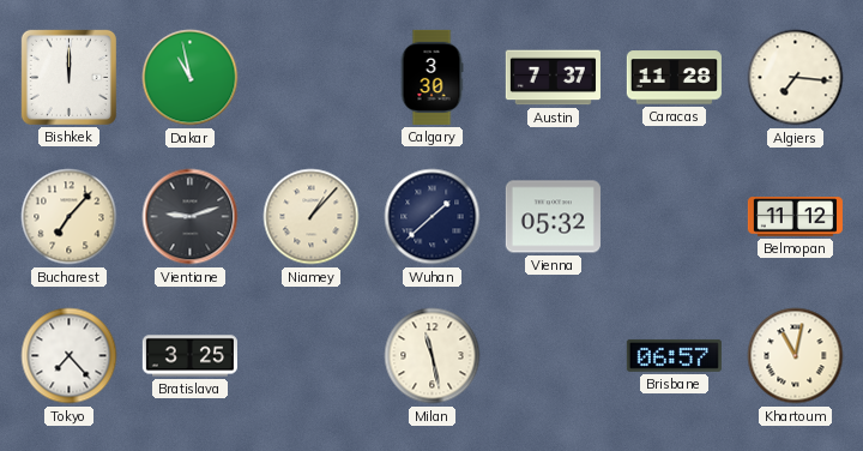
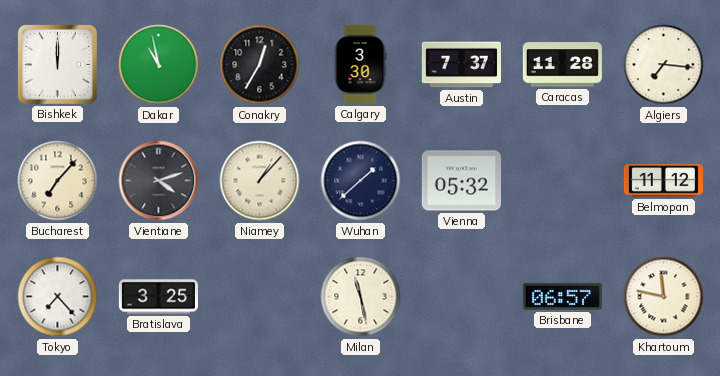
Conakry: none -> 12:35
Vientiane: 9:12 -> 4:12
Khartoum: 11:02 -> 11:47
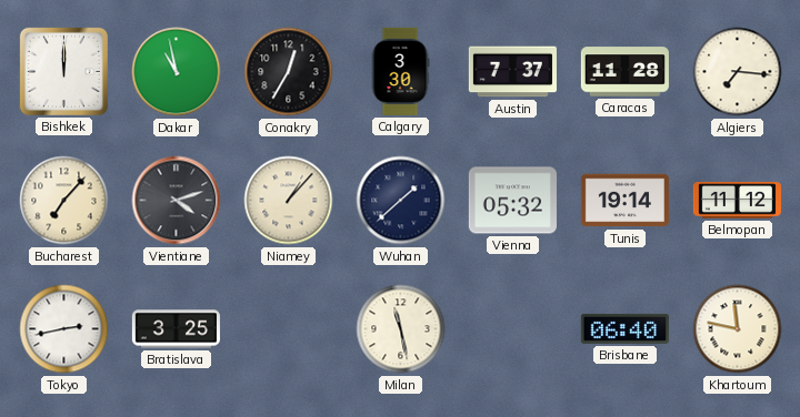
Tunis: none -> 19:14
Tokyo: 7:23 -> 2:43
Brisbane: 06:57 -> 06:40
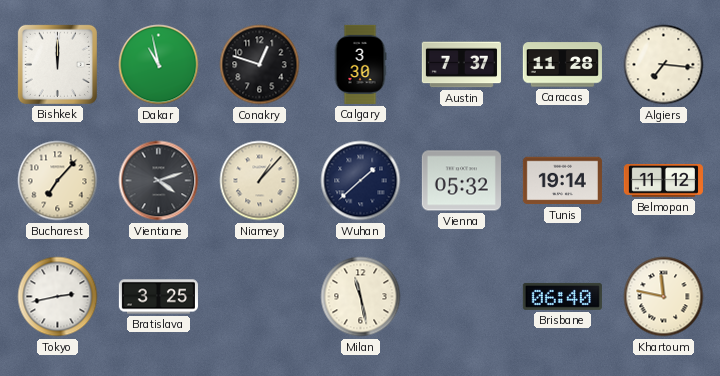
Conakry: 12:35 -> 12:48
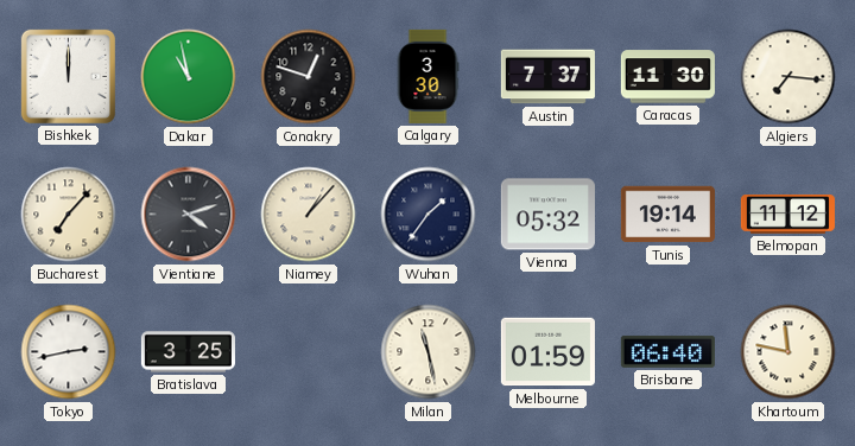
Caracas: 11:28 -> 11:30
Wuhan: 1:38 -> 1:36
Melbourne: none -> 01:59
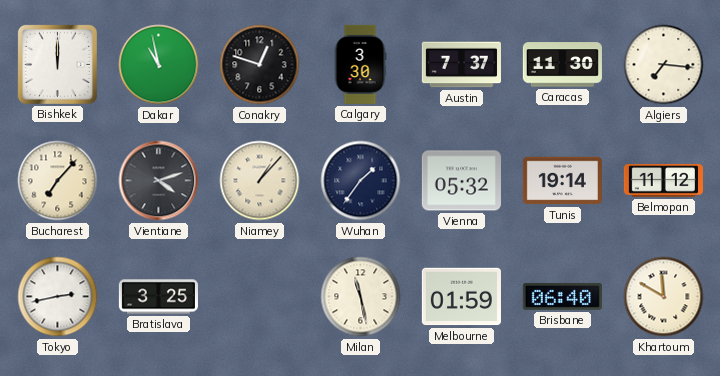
Khartoum: 11:47 -> 11:50
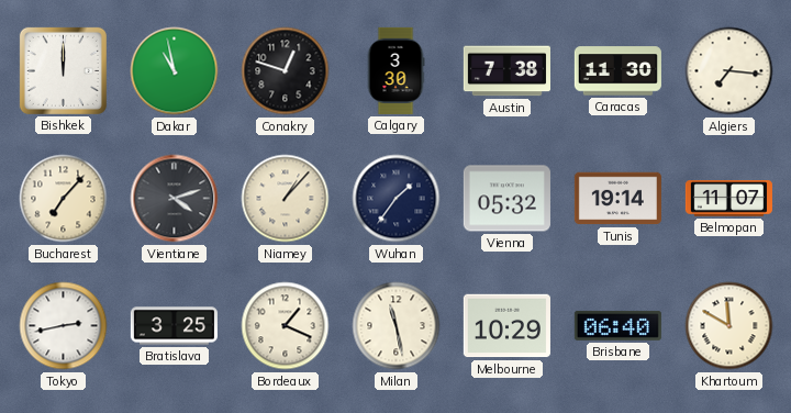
Austin: 7:37 -> 7:38
Belmopan: 11:12 -> 11:07
Bordeaux: none -> 1:19
Melbourne: 01:59 -> 10:29
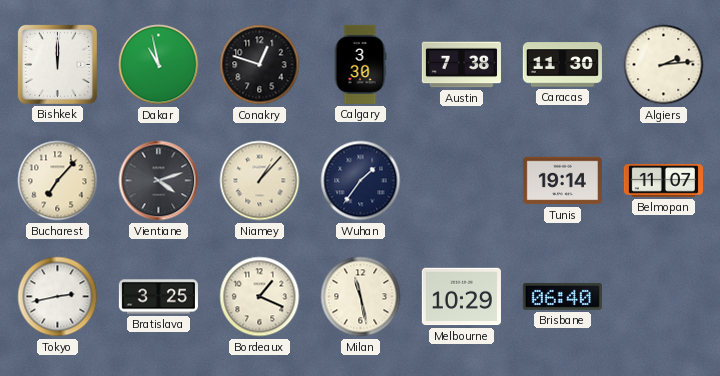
Algiers: 7:16 -> 2:14
Vienna: 05:32 -> none
Khartoum: 11:50 -> none
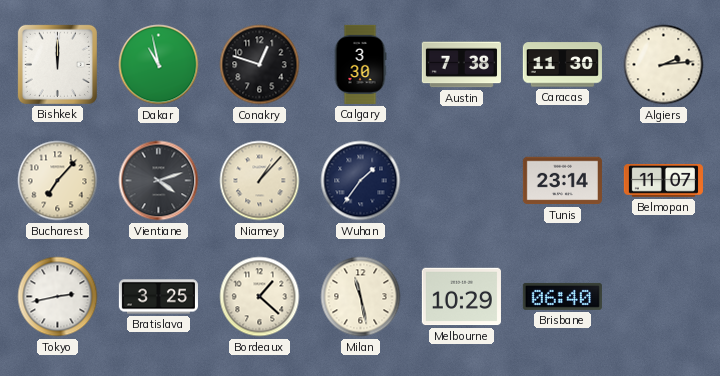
Tunis: 19:14 -> 23:14
Bordeaux: 1:19 -> 1:22
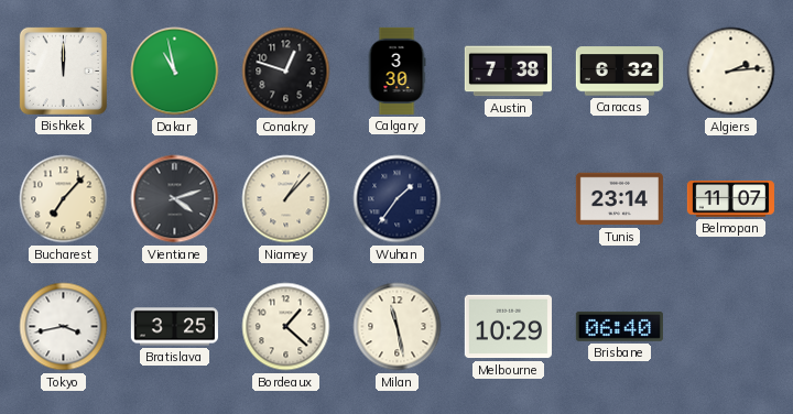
Caracas: 11:30 -> 6:32
Tokyo: 2:43 -> 3:43
